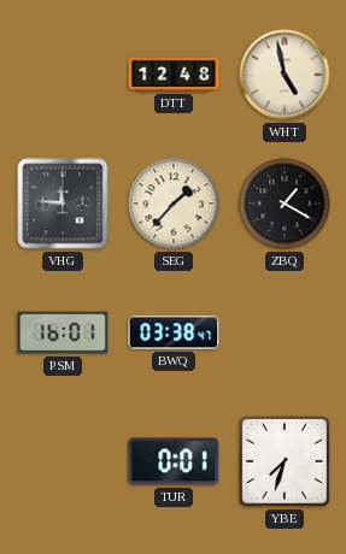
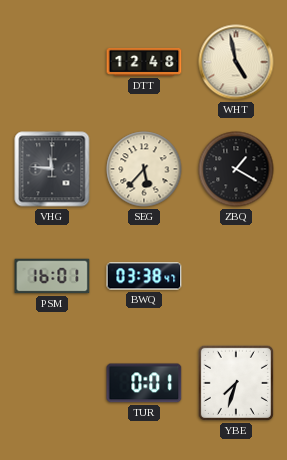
SEG: 1:37 -> 5:37
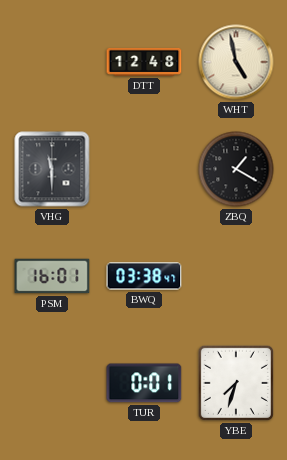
VHG: 11:46 -> 11:30
SEG: 5:37 -> none
